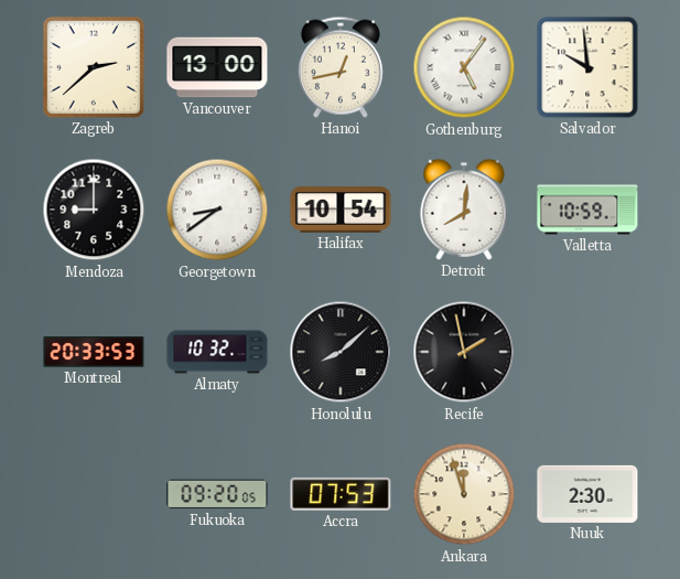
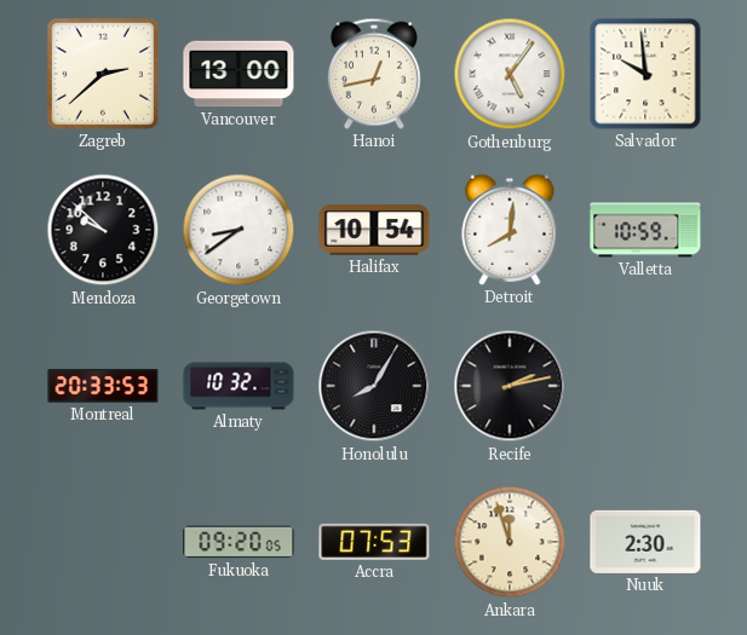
Mendoza: 9:00 -> 9:52
Honolulu: 8:08 -> 8:05
Recife: 1:58 -> 2:13
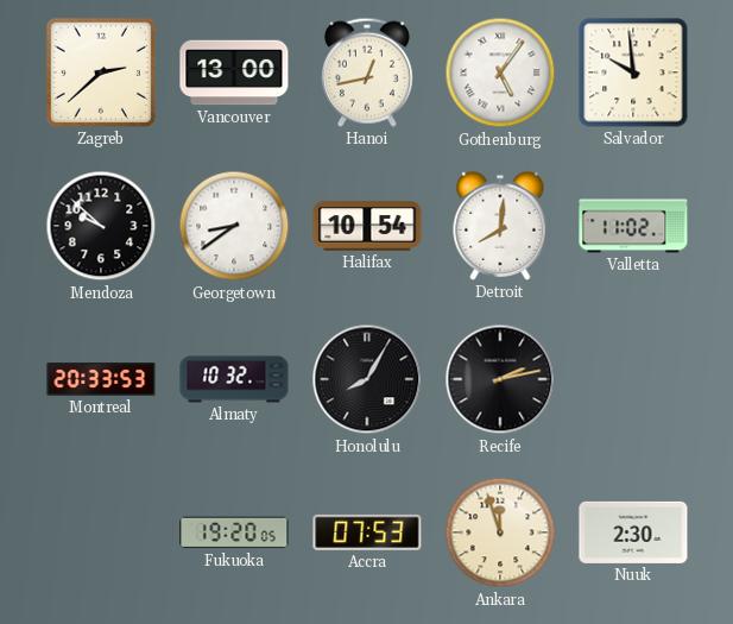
Valletta: 10:59 -> 11:02
Fukuoka: 09:20 -> 19:20
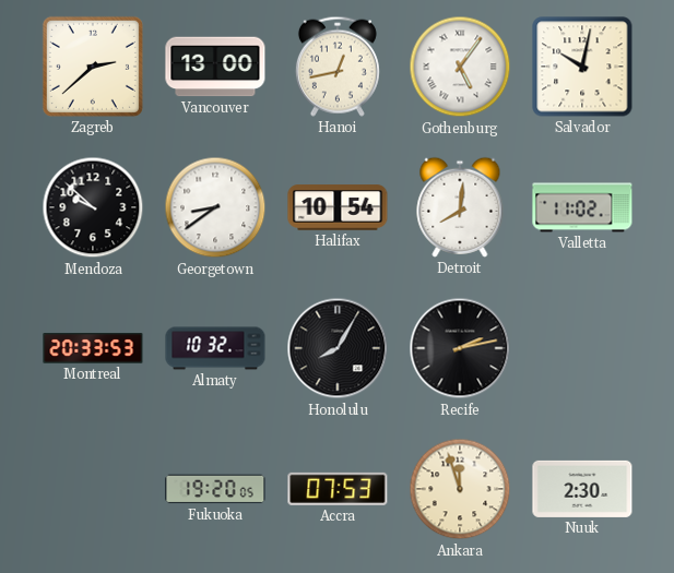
Salvador: 9:59 -> 10:02
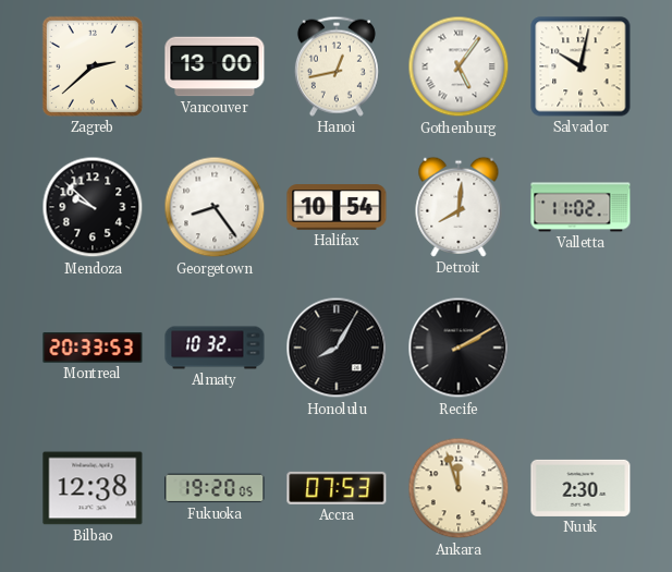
Georgetown: 8:39 -> 8:24
Recife: 2:13 -> 2:10
Bilbao: none -> 12:38
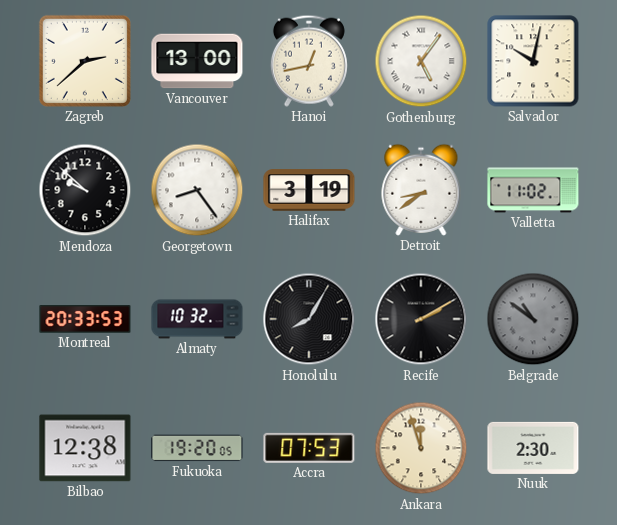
Halifax: 10:54 -> 3:19
Detroit: 8:01 -> 8:39
Belgrade: none -> 10:51
